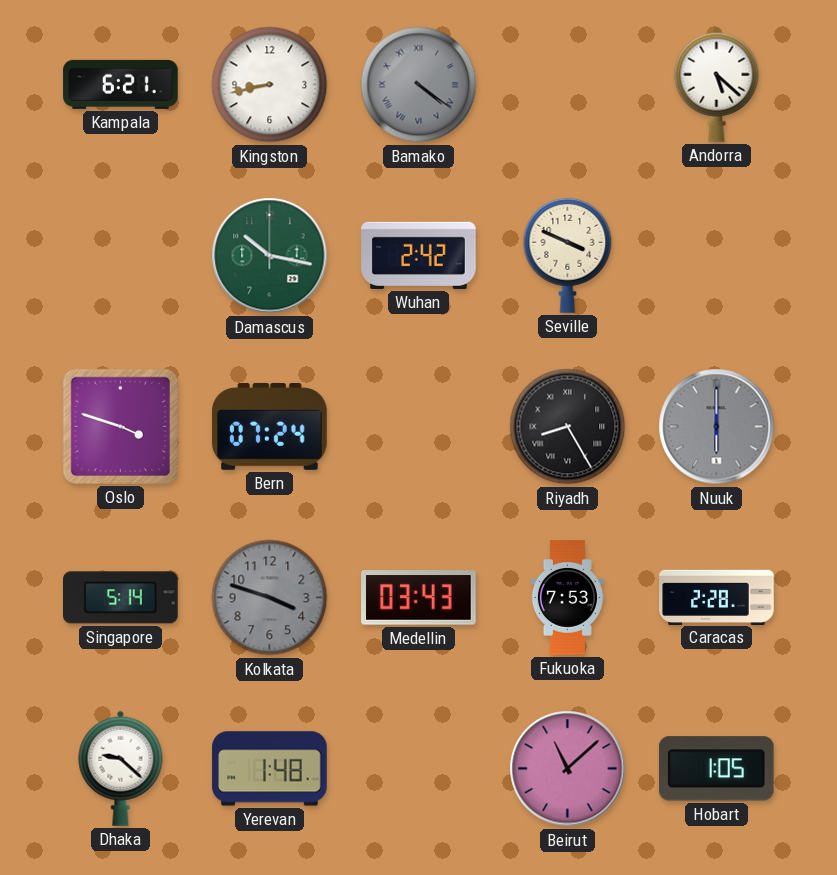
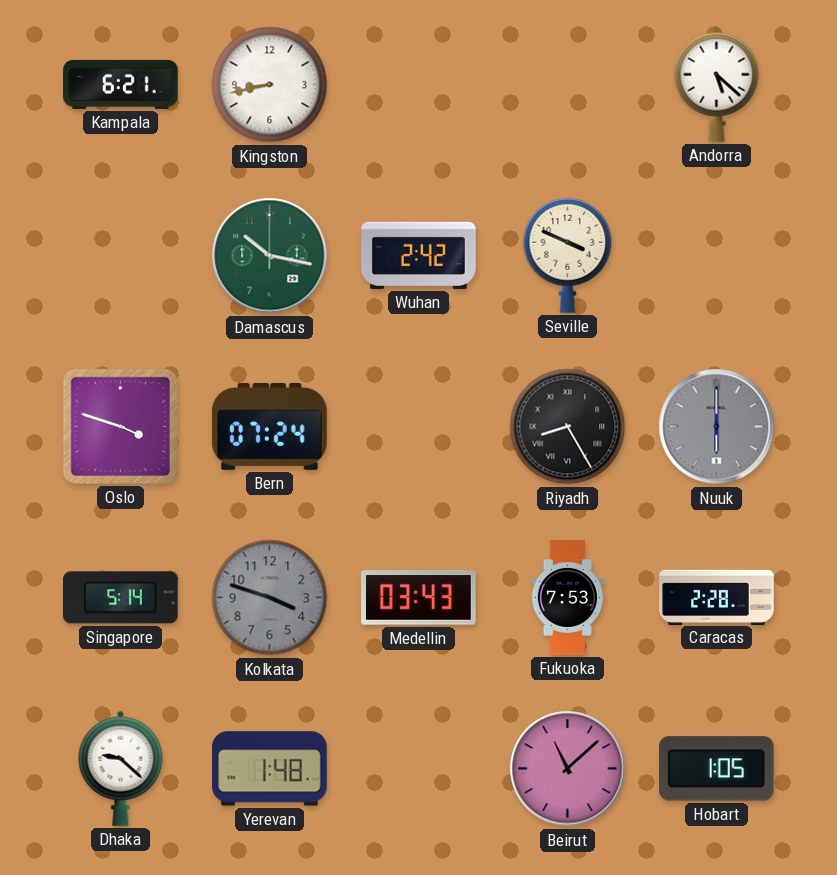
Bamako: 4:21 -> none
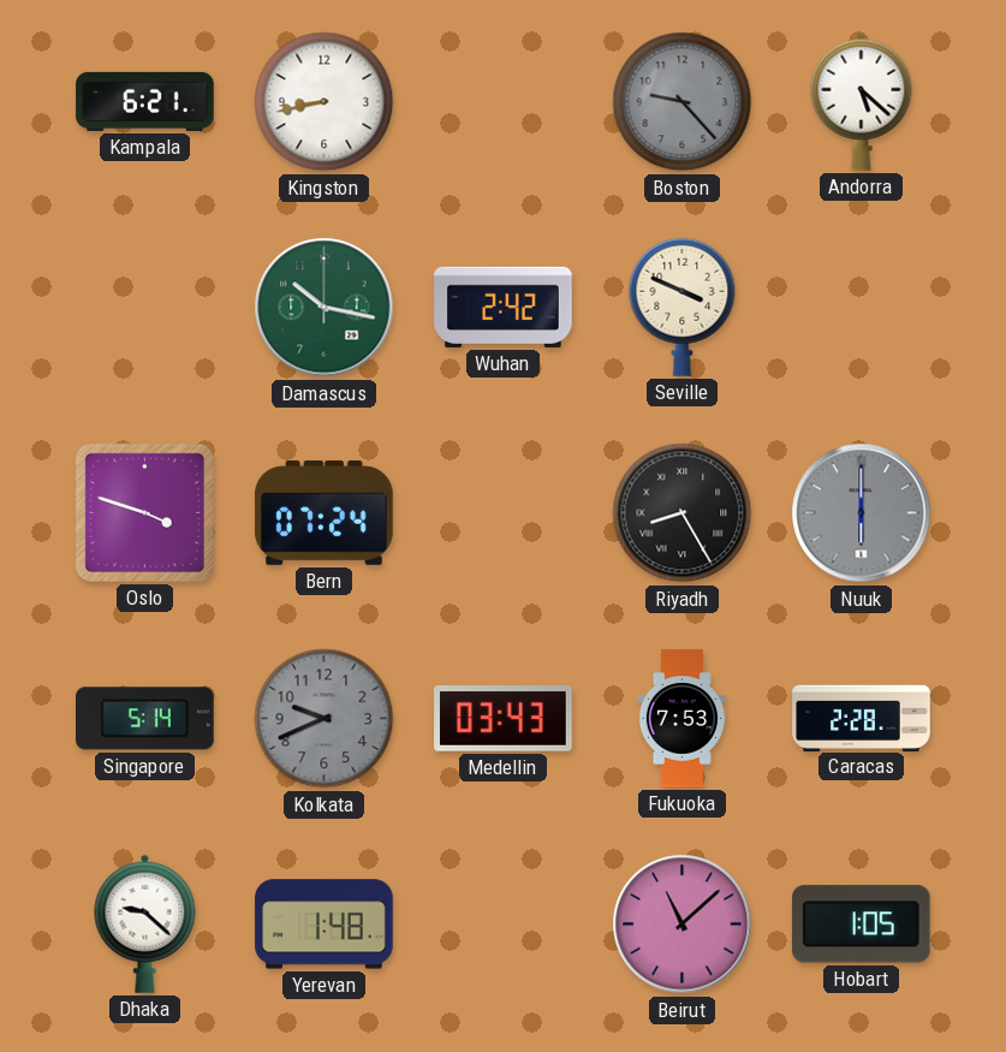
Boston: none -> 9:23
Kolkata: 3:48 -> 9:41
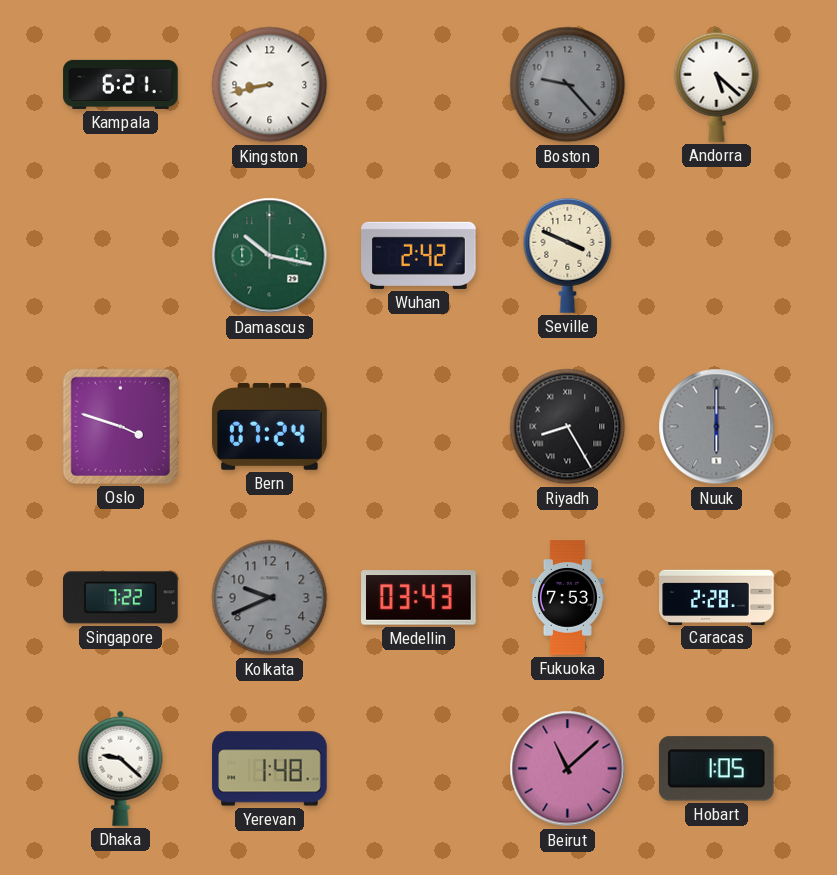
Singapore: 5:14 -> 7:22
